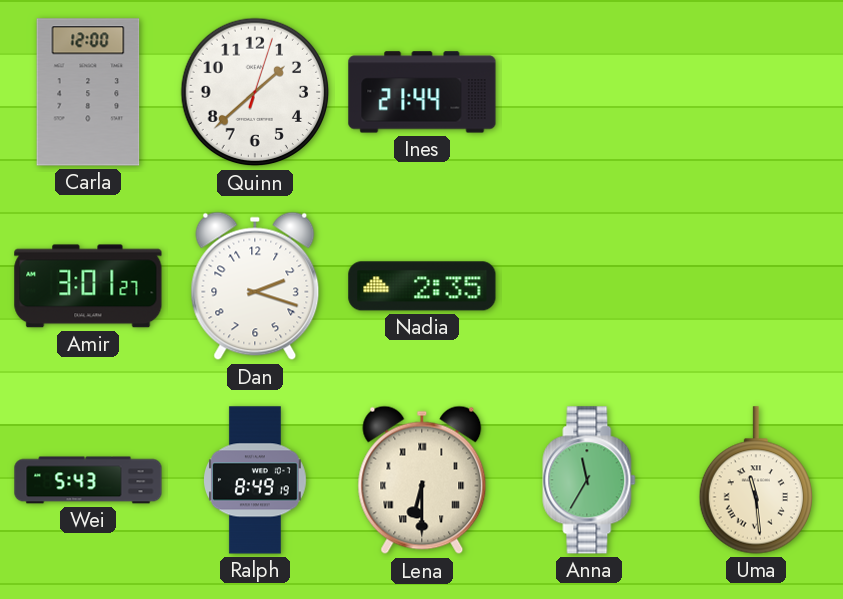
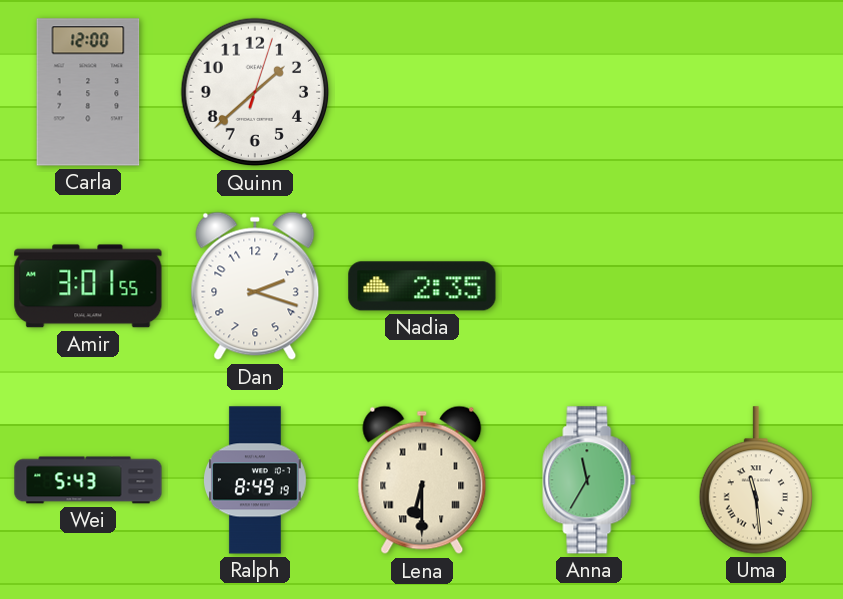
Ines: 21:44 -> none
Amir: 3:01:27 -> 3:01:55
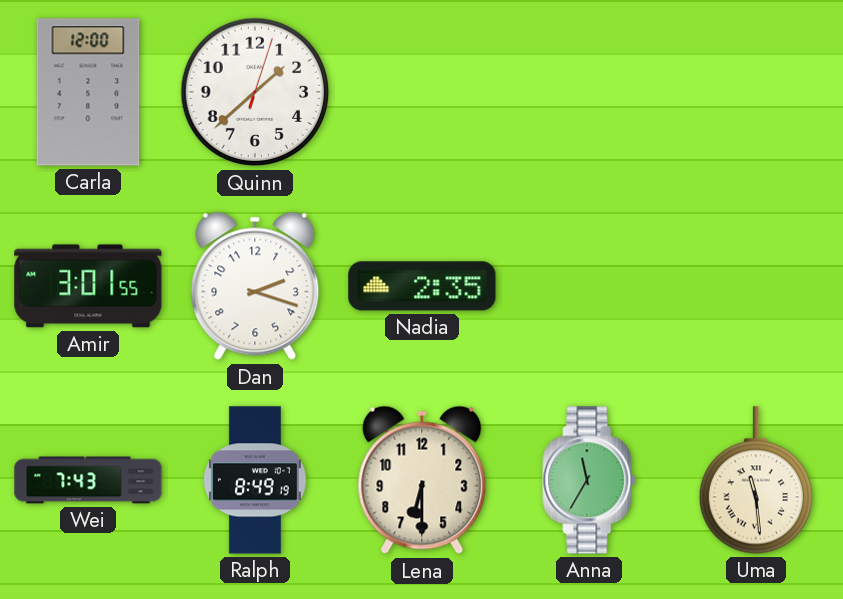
Wei: 5:43 -> 7:43
Lena numerals: Roman -> Arabic
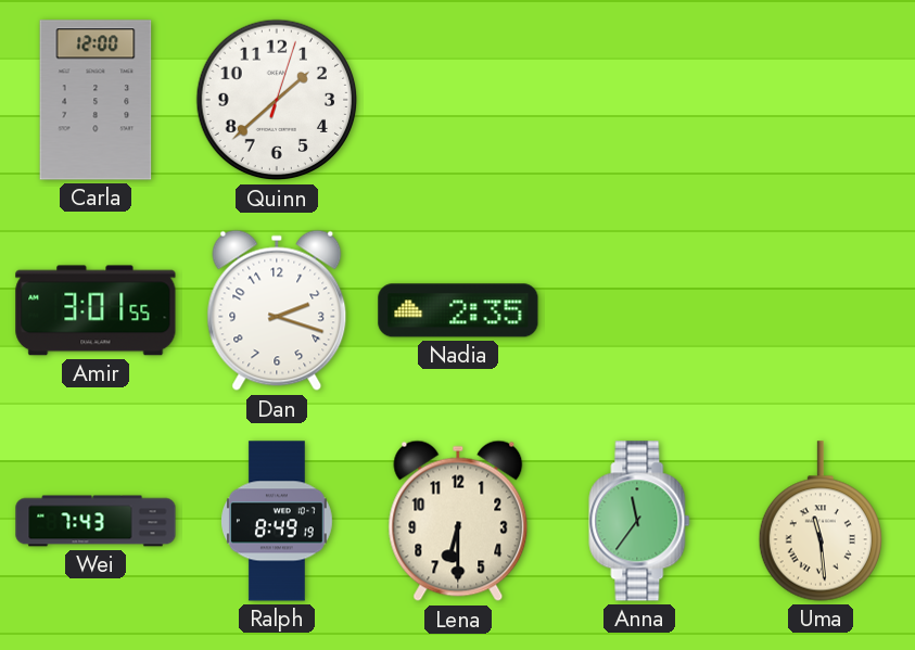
Anna: 11:35 -> 11:36
